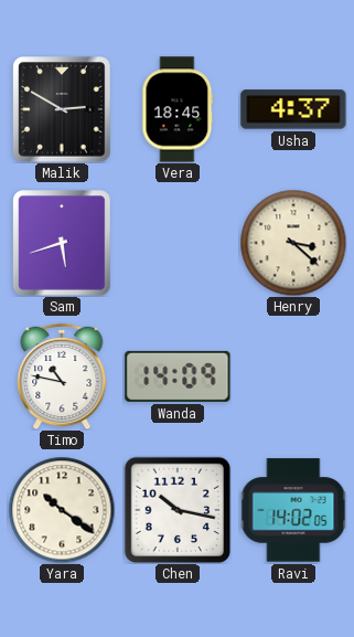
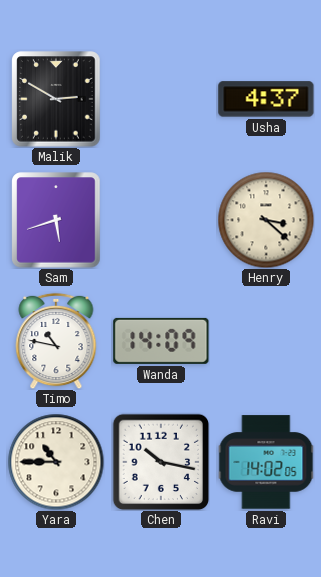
Vera: 18:45 -> none
Yara: 10:21 -> 10:45
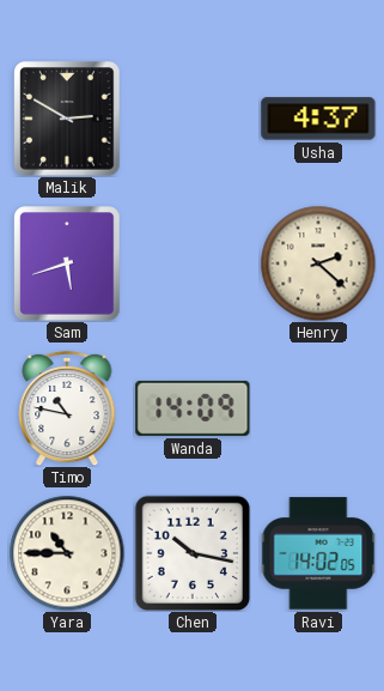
Henry: 3:22 -> 2:22
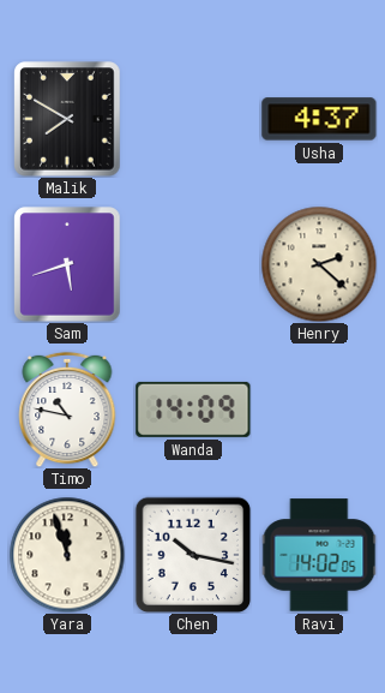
Malik: 2:50 -> 7:50
Yara: 10:45 -> 11:57
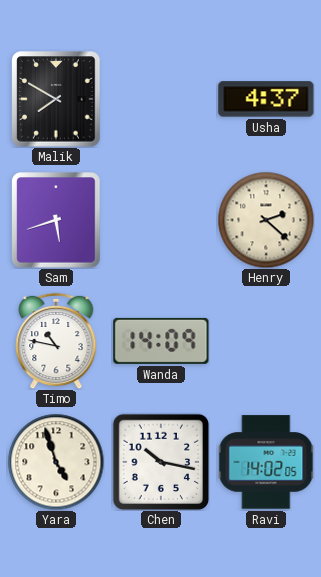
Yara: 11:57 -> 4:57
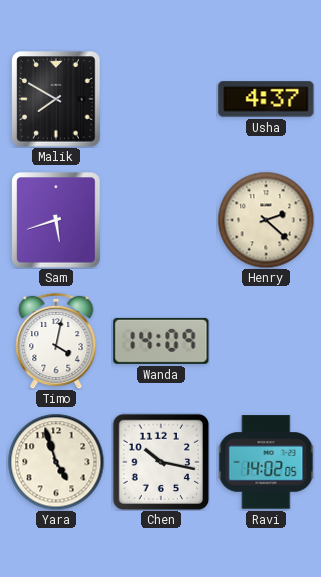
Timo: 10:47 -> 4:02
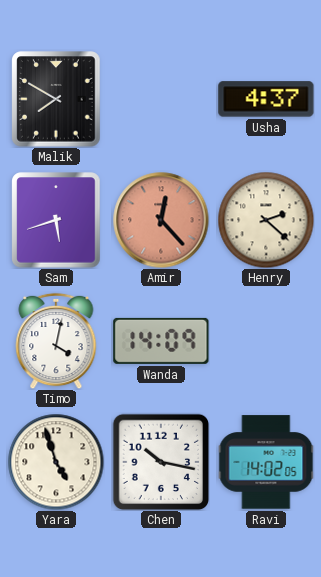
Amir: none -> 12:23
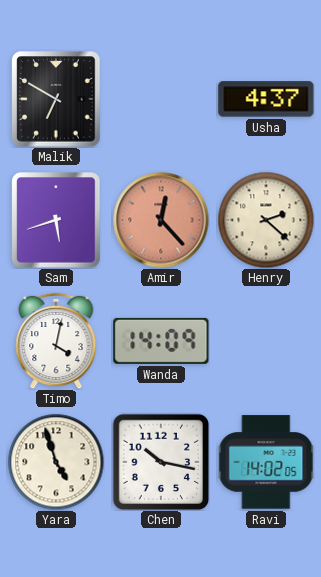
Malik: 7:50 -> 6:50
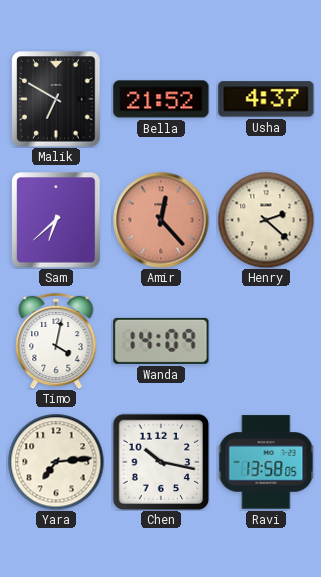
Bella: none -> 21:52
Sam: 5:42 -> 6:38
Yara: 4:57 -> 7:14
Ravi: 14:02 -> 13:58
